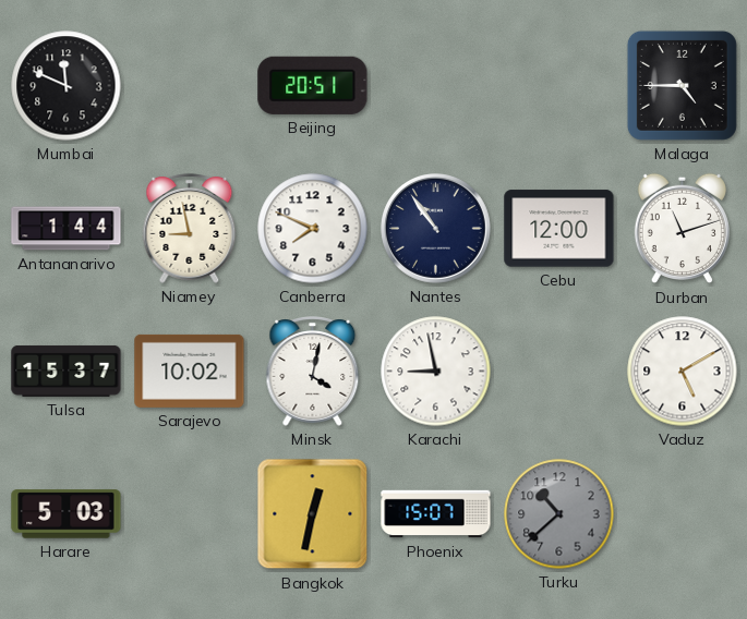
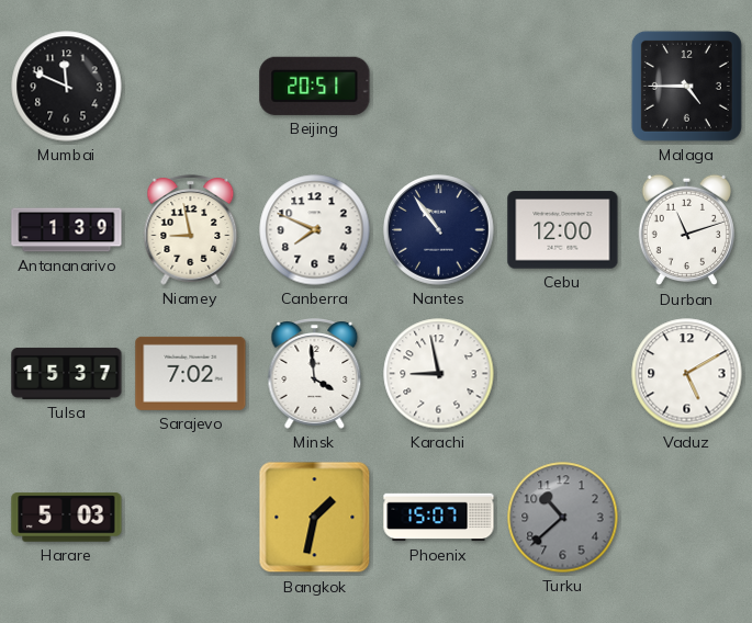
Antananarivo: 1:44 -> 1:39
Sarajevo: 10:02 -> 7:02
Minsk: 4:02 -> 3:59
Bangkok: 12:32 -> 1:32
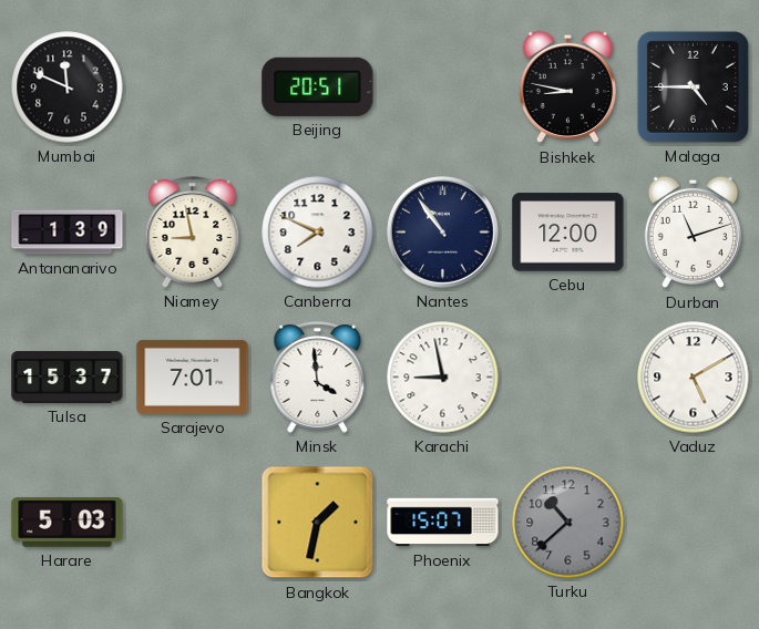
Bishkek: none -> 8:47
Sarajevo: 7:02 -> 7:01
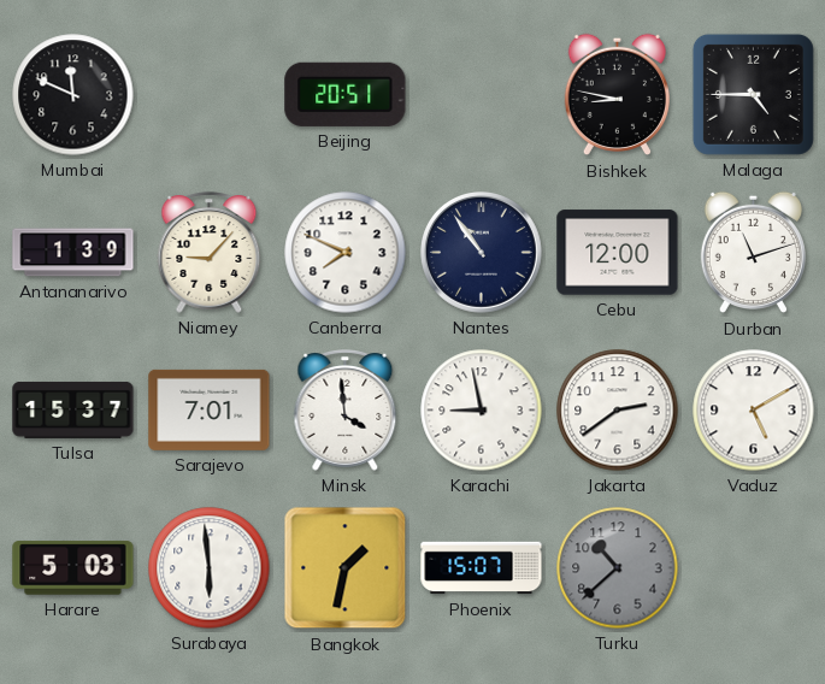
Niamey: 8:58 -> 9:07
Jakarta: none -> 2:39
Surabaya: none -> 5:59
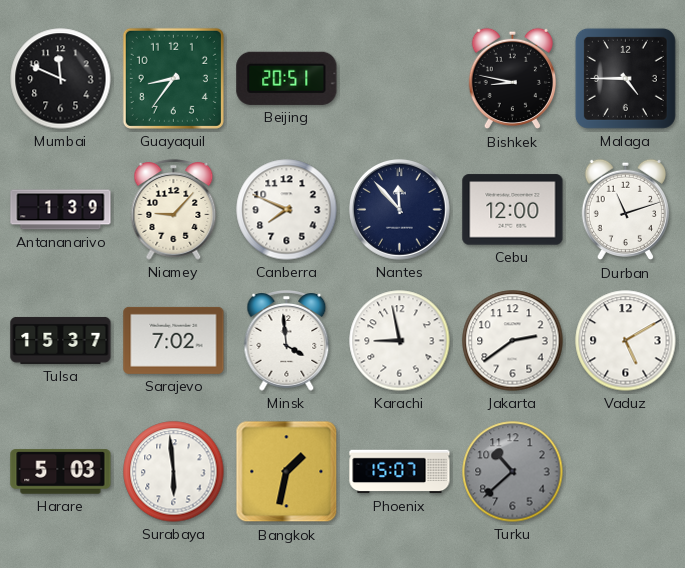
Guayaquil: none -> 8:36
Nantes: 10:54 -> 11:53
Sarajevo: 7:01 -> 7:02
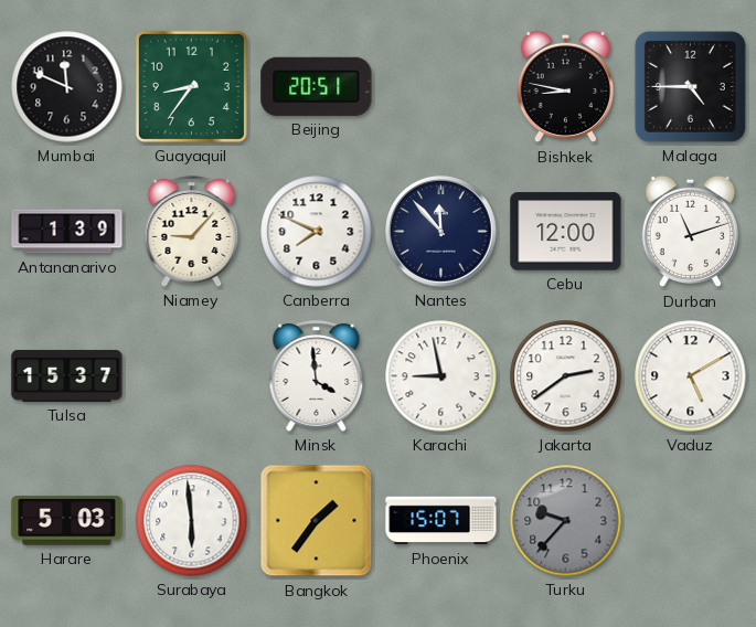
Sarajevo: 7:02 -> none
Bangkok: 1:32 -> 1:36
Turku: 10:38 -> 9:37
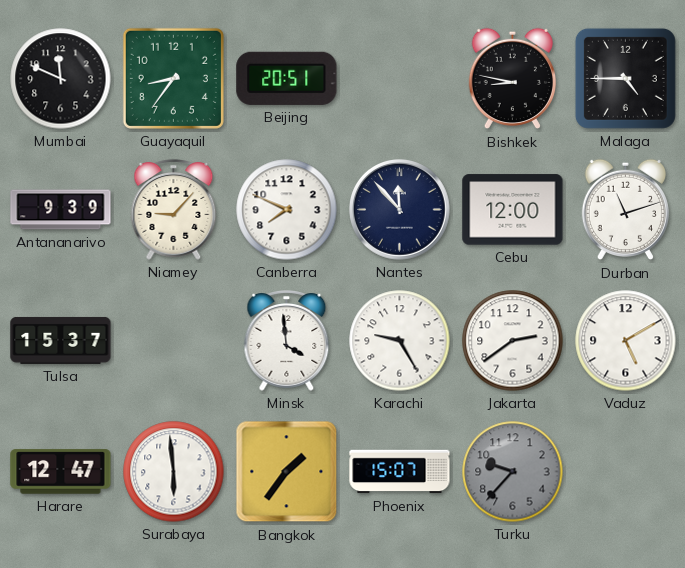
Antananarivo: 1:39 -> 9:39
Karachi: 8:58 -> 9:25
Harare: 5:03 -> 12:47
